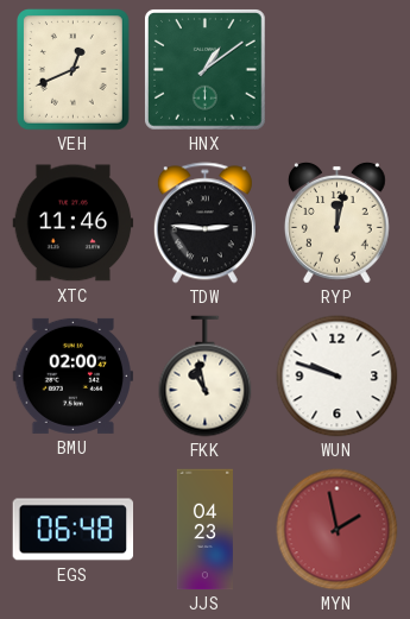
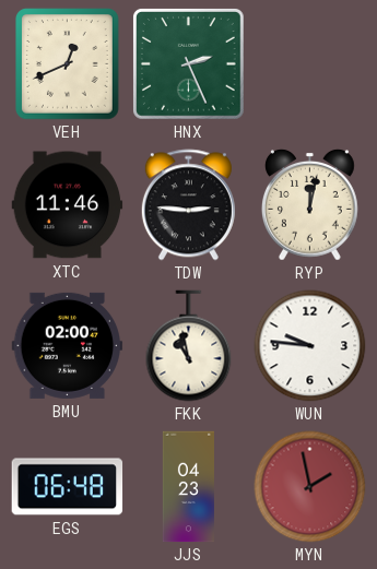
HNX: 1:09 -> 2:26
WUN: 9:48 -> 9:46
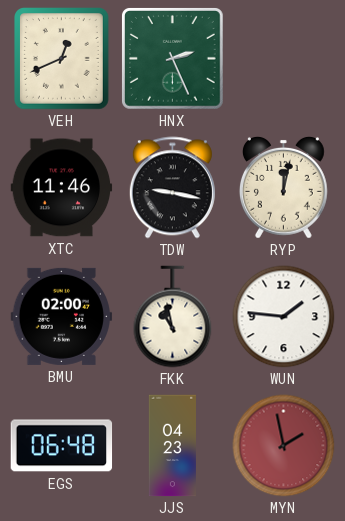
TDW: 2:46 -> 9:17
WUN: 9:46 -> 1:46
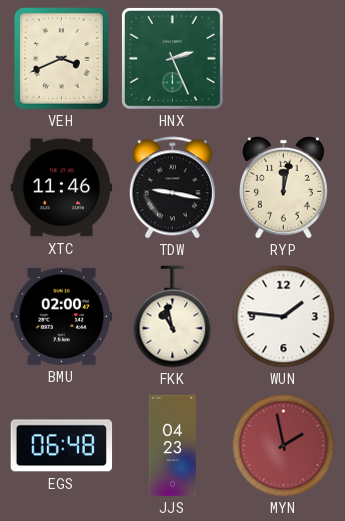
VEH: 12:41 -> 3:41
